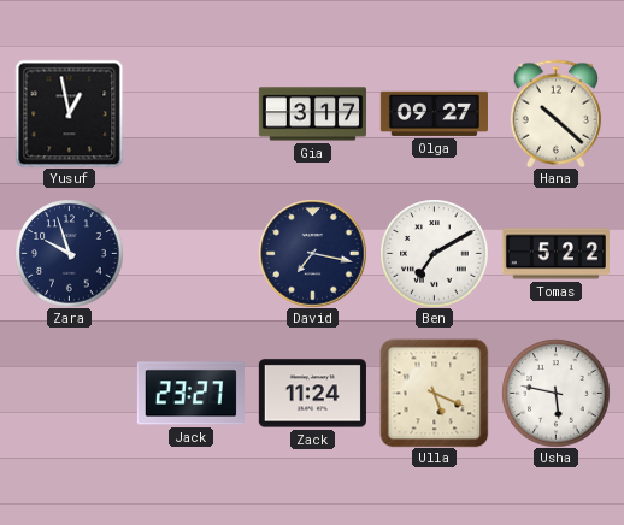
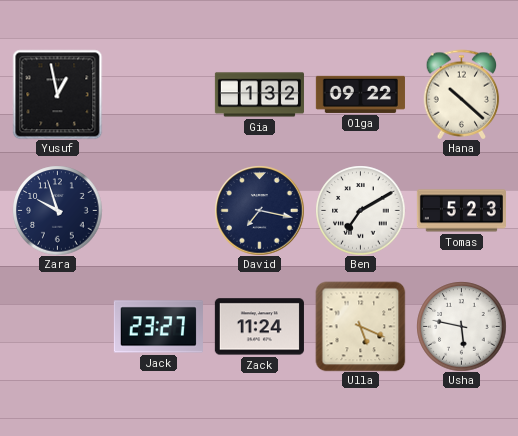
Gia: 3:17 -> 1:32
Olga: 09:27 -> 09:22
Tomas: 5:22 -> 5:23
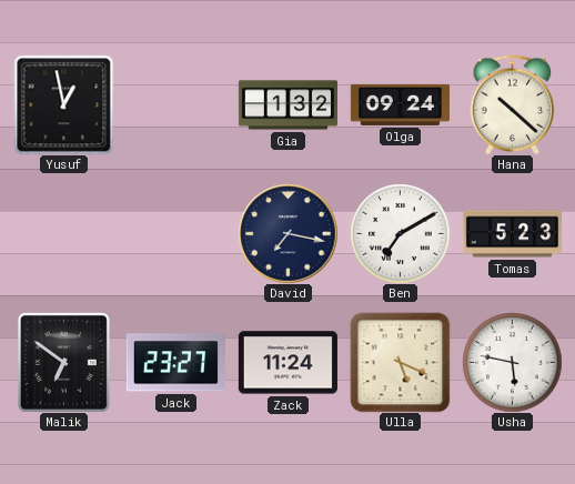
Olga: 09:22 -> 09:24
Zara: 9:57 -> none
Malik: none -> 6:51
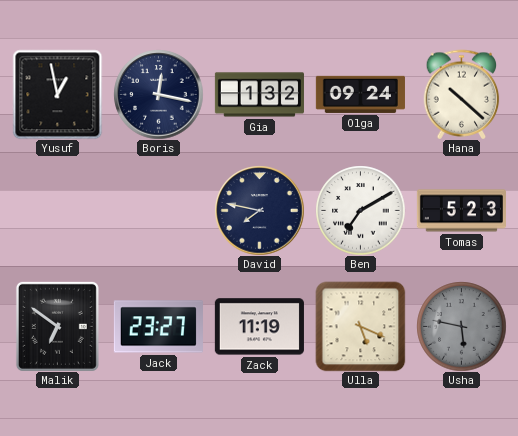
Boris: none -> 12:17
David: 7:17 -> 7:47
Zack: 11:24 -> 11:19
Usha dial: white -> grey
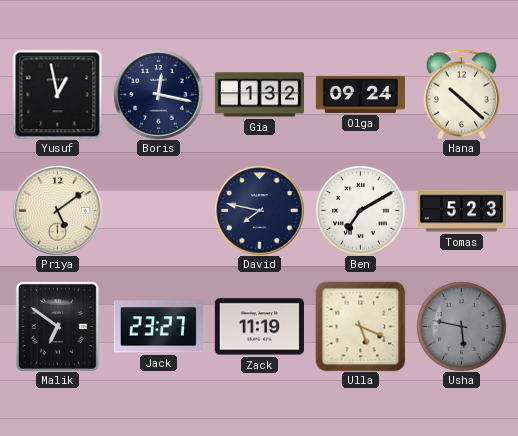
Priya: none -> 5:09
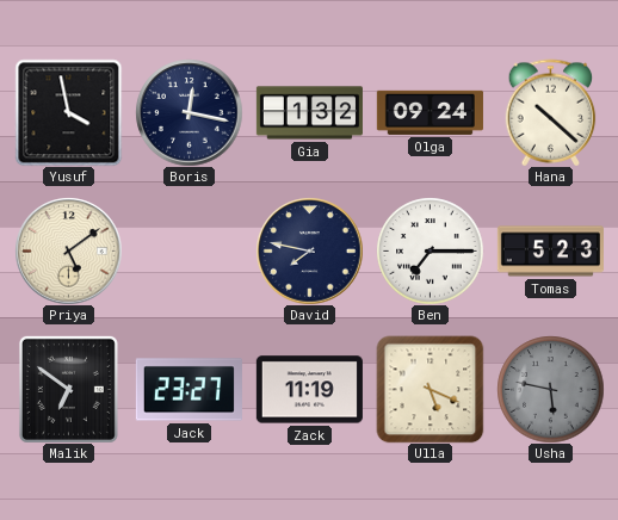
Yusuf: 12:58 -> 3:58
Ben: 7:10 -> 7:15
